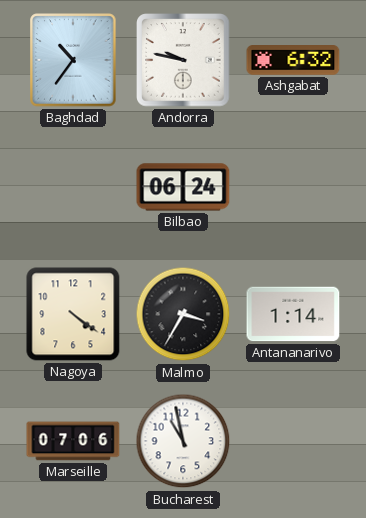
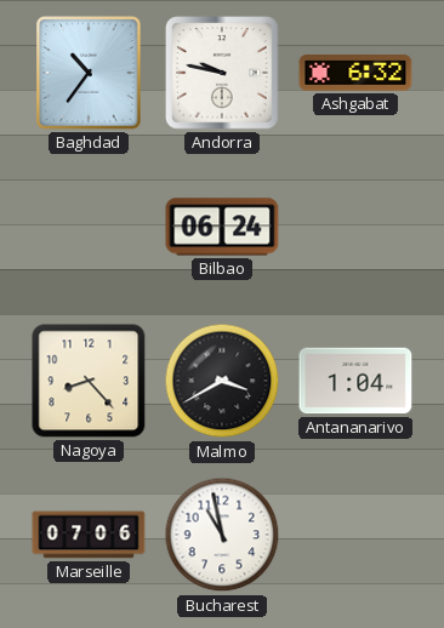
Nagoya: 4:21 -> 8:23
Malmo: 3:35 -> 3:40
Antananarivo: 1:14 -> 1:04
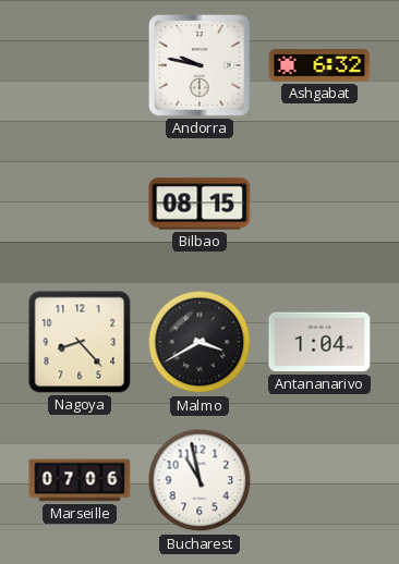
Baghdad: 10:36 -> none
Bilbao: 06:24 -> 08:15
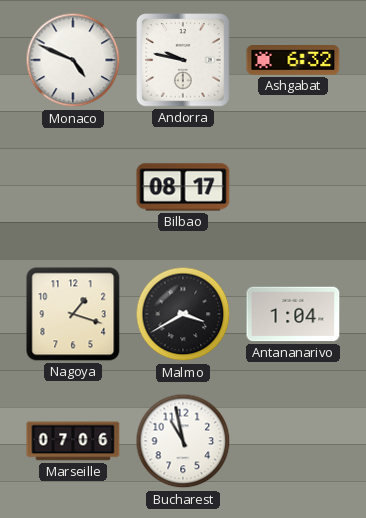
Monaco: none -> 4:49
Bilbao: 08:15 -> 08:17
Nagoya: 8:23 -> 1:18
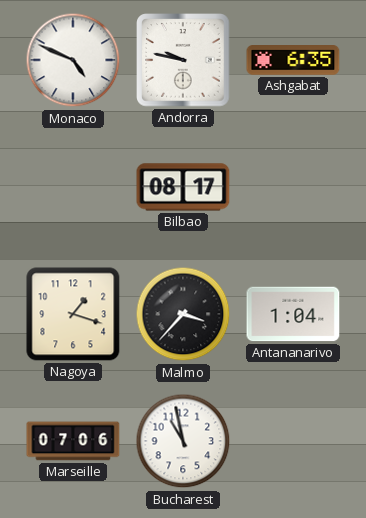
Ashgabat: 6:32 -> 6:35
Malmo: 3:40 -> 3:37
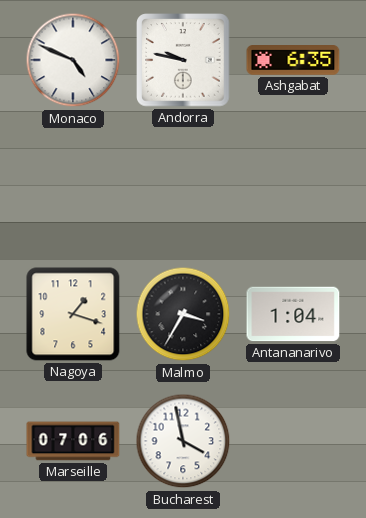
Bilbao: 08:17 -> none
Malmo: 3:37 -> 3:35
Bucharest: 10:58 -> 3:58
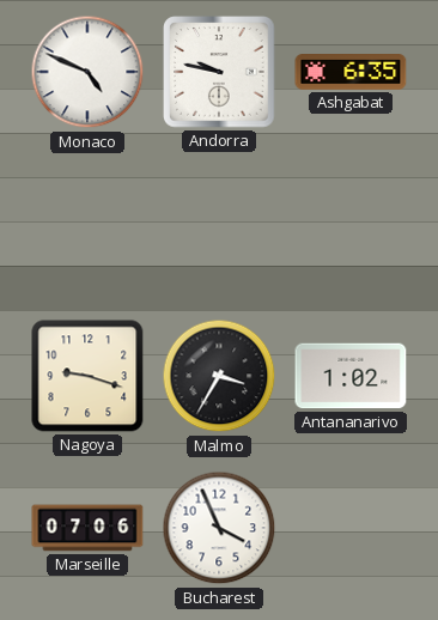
Nagoya: 1:18 -> 9:18
Antananarivo: 1:04 -> 1:02
Bucharest: 3:58 -> 3:56
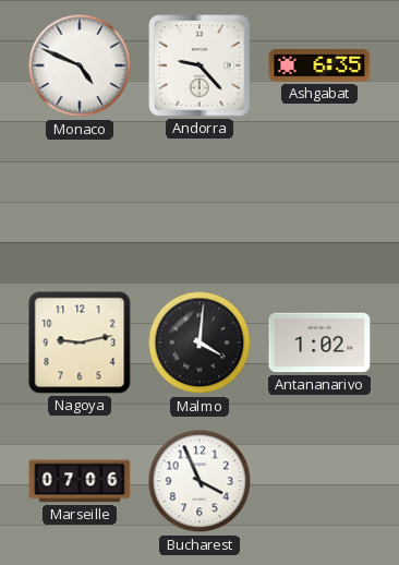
Andorra: 9:47 -> 9:23
Nagoya: 9:18 -> 9:13
Malmo: 3:35 -> 4:01
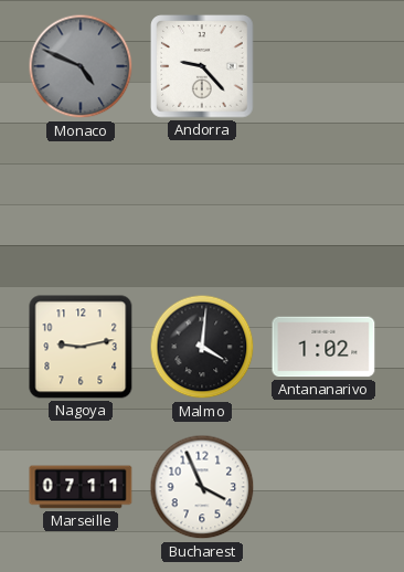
Monaco dial: white -> grey
Ashgabat: 6:35 -> none
Marseille: 07:06 -> 07:11
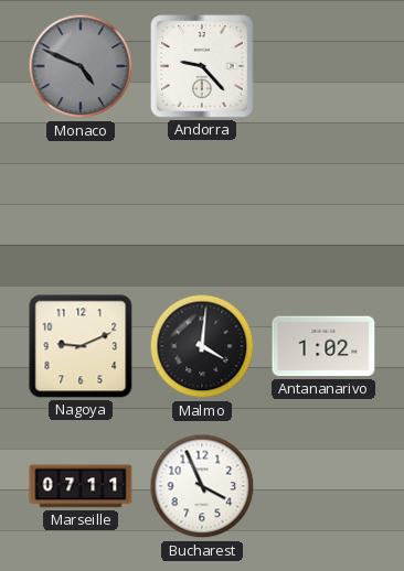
Nagoya: 9:13 -> 9:11
